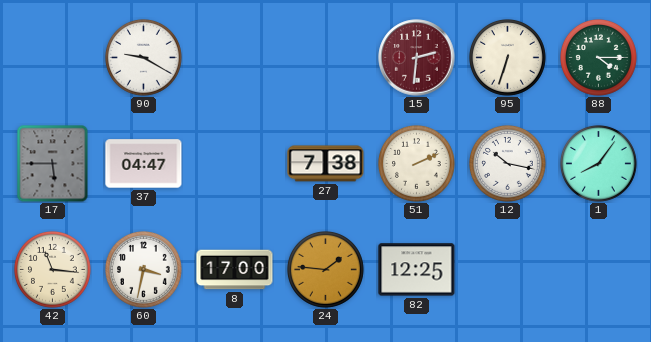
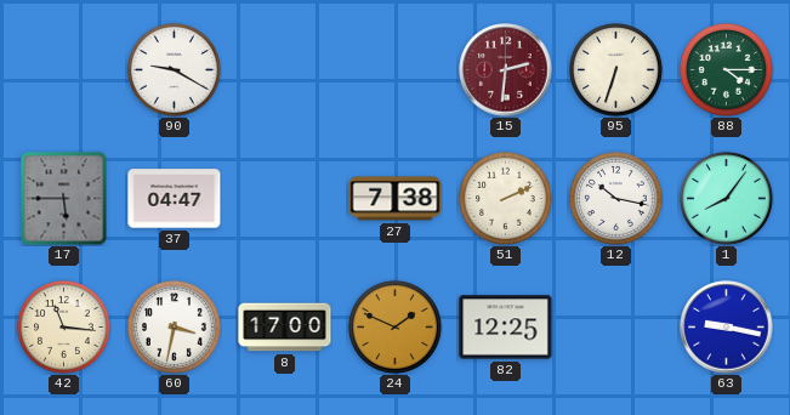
24: 1:46 -> 1:49
63: none -> 9:17
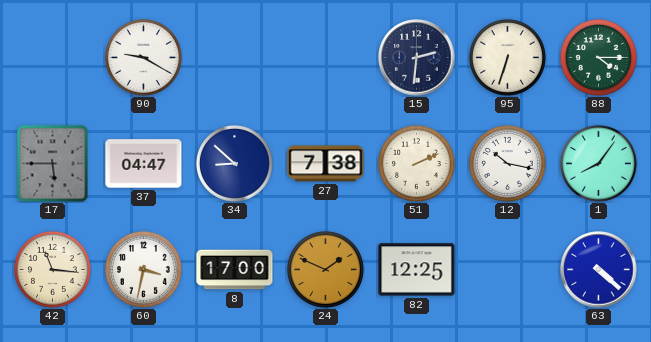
15 dial: burgundy -> navy
34: none -> 8:52
63: 9:17 -> 4:22
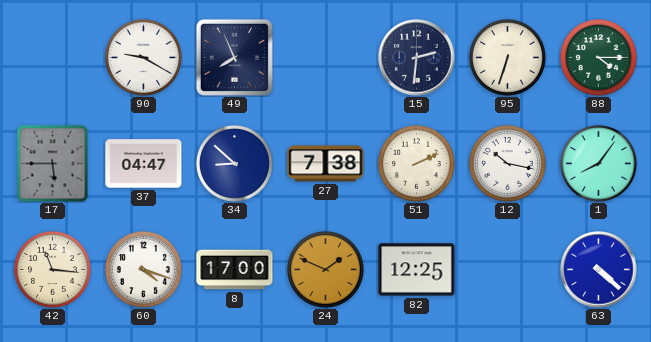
49: none -> 7:56
60: 3:32 -> 4:18
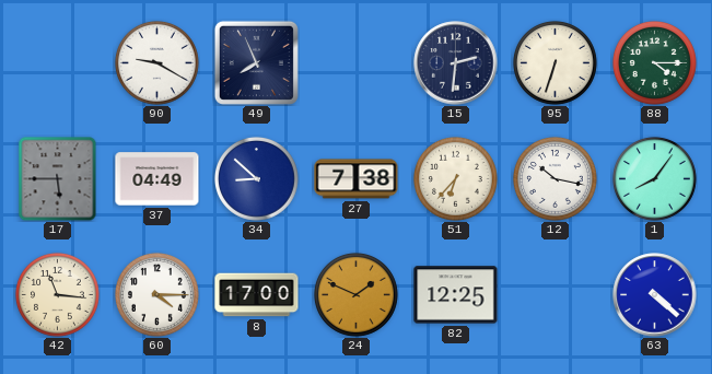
37: 04:47 -> 04:49
51: 2:11 -> 6:37
60: 4:18 -> 4:15
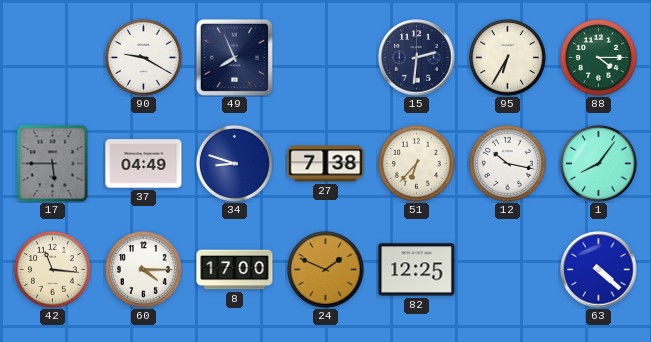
95: 6:33 -> 6:35
34: 8:52 -> 8:48
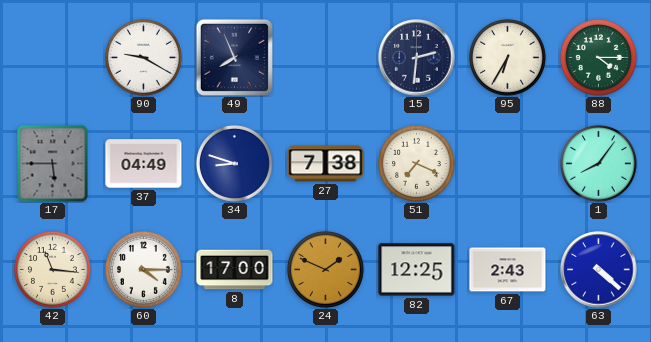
51: 6:37 -> 7:19
12: 10:17 -> none
67: none -> 2:43
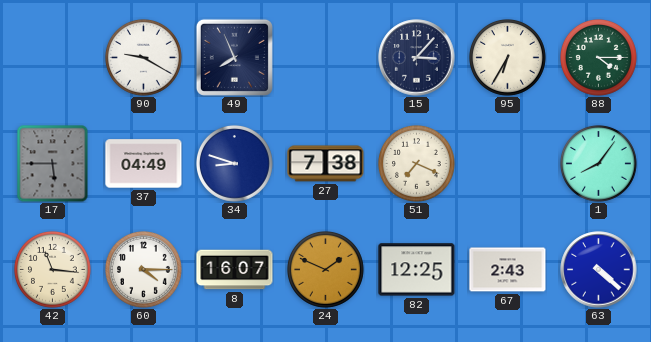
15: 2:31 -> 3:07
8: 17:00 -> 16:07
